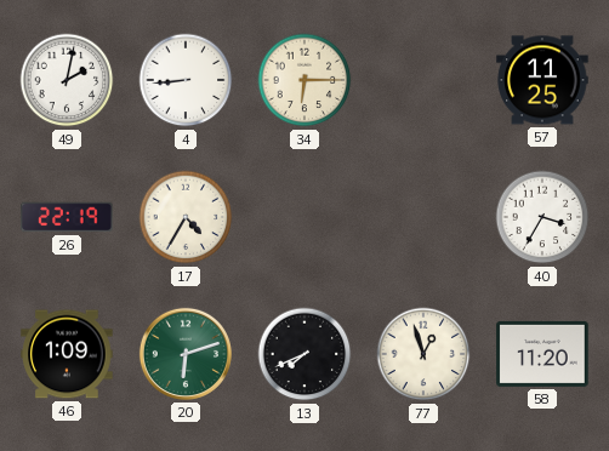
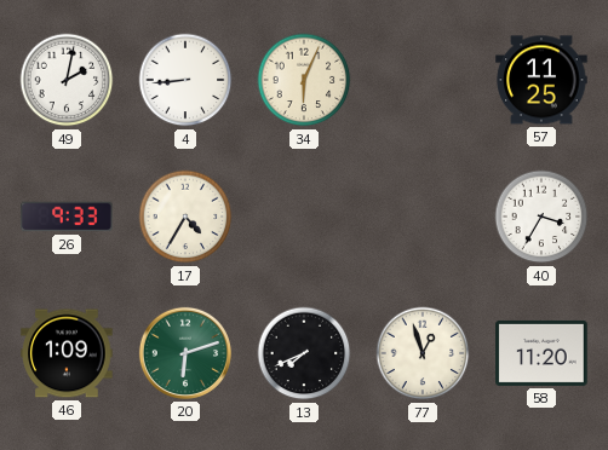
34: 6:15 -> 6:04
26: 22:19 -> 9:33
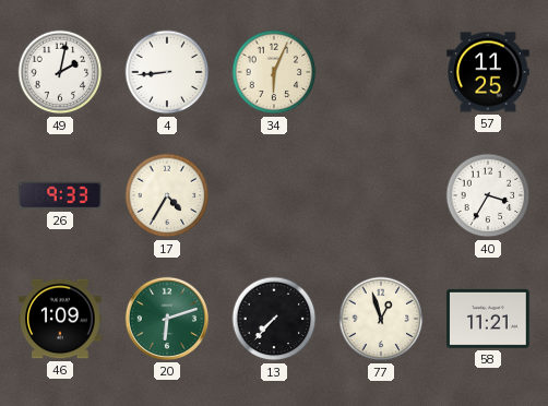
13: 7:41 -> 7:37
58: 11:20 -> 11:21
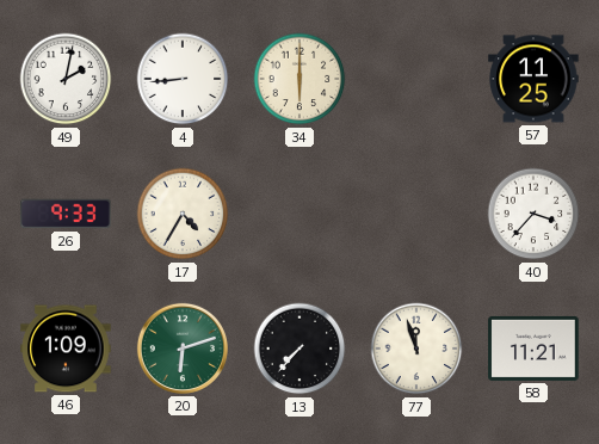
34: 6:04 -> 6:00
40: 3:35 -> 3:37
77: 12:57 -> 11:57
